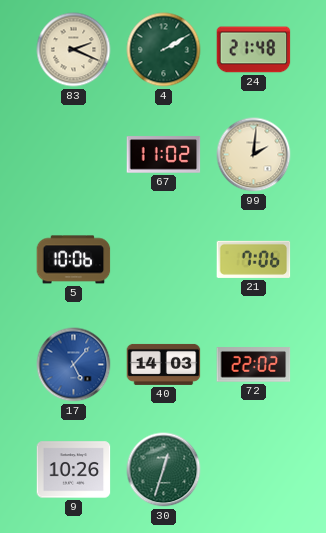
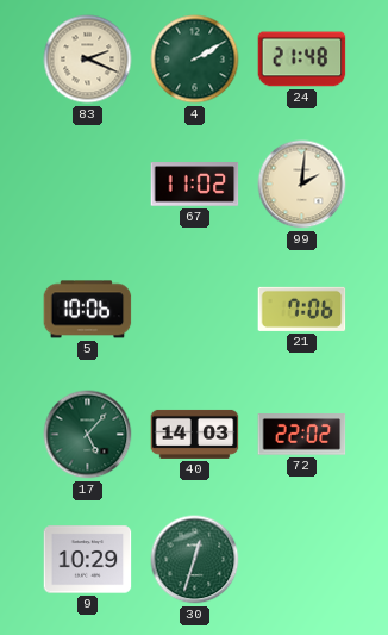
17 dial: blue -> green
9: 10:26 -> 10:29
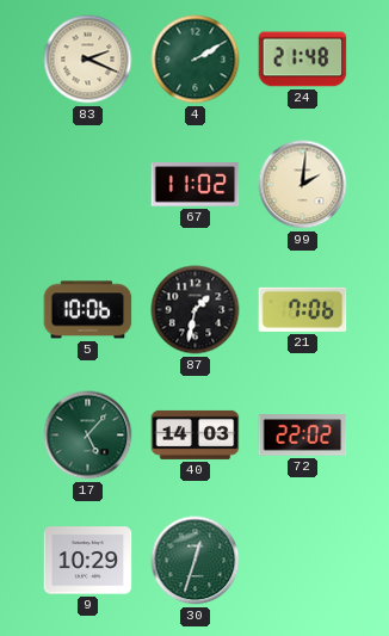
87: none -> 1:32
